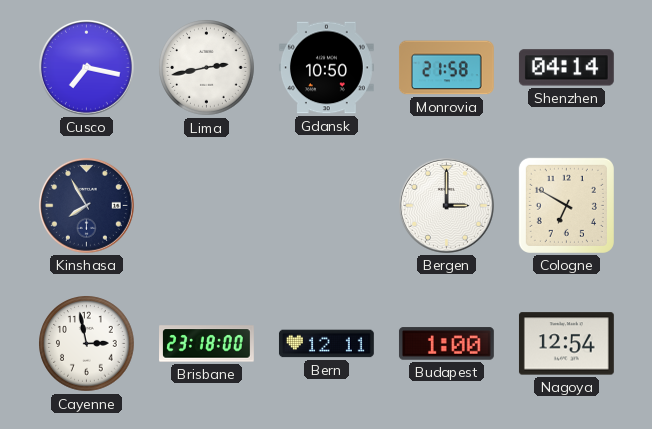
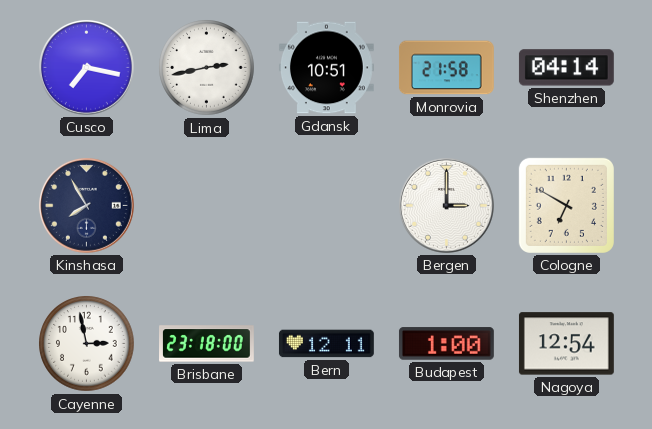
Gdansk: 10:50 -> 10:51
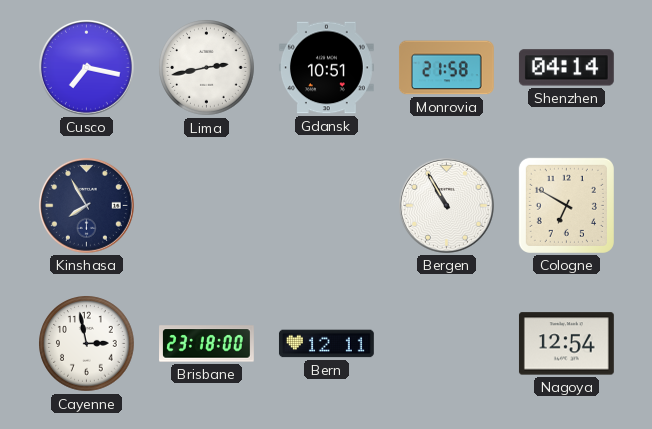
Bergen: 3:00 -> 10:55
Budapest: 1:00 -> none
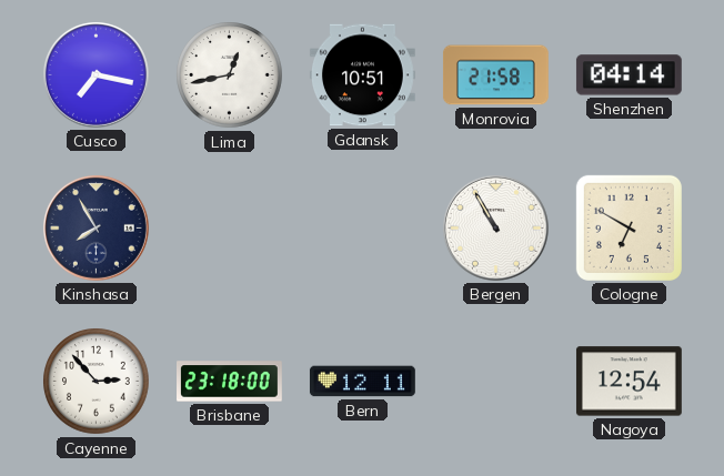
Lima: 2:43 -> 12:43
Cayenne: 2:58 -> 2:53
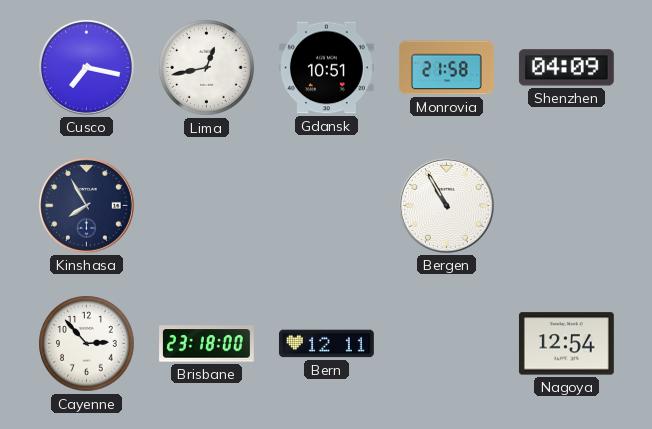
Shenzhen: 04:14 -> 04:09
Cologne: 6:50 -> none
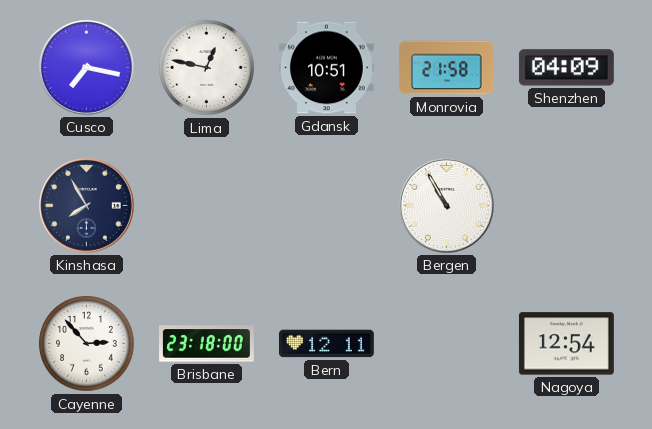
Lima: 12:43 -> 12:47
